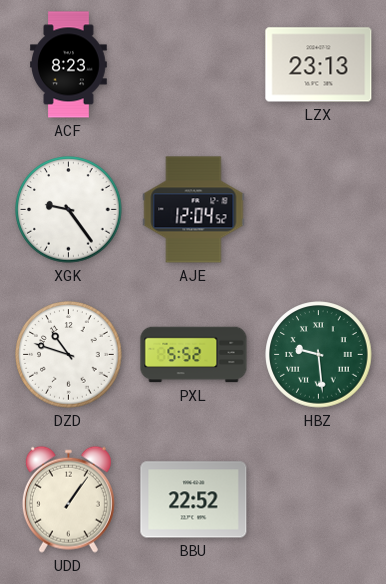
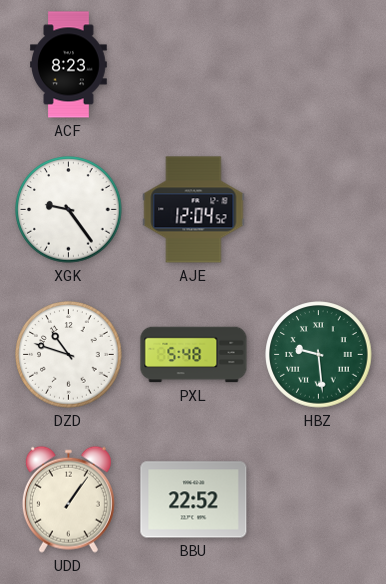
LZX: 23:13 -> none
PXL: 5:52 -> 5:48
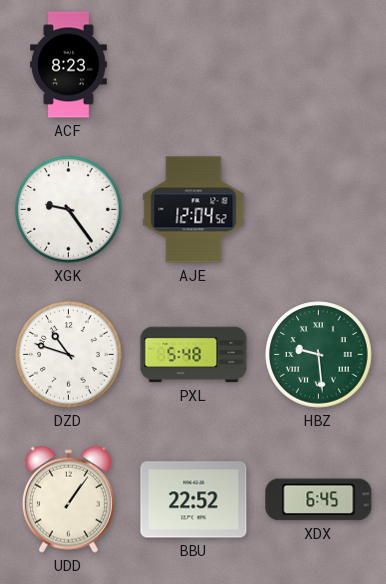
XDX: none -> 6:45
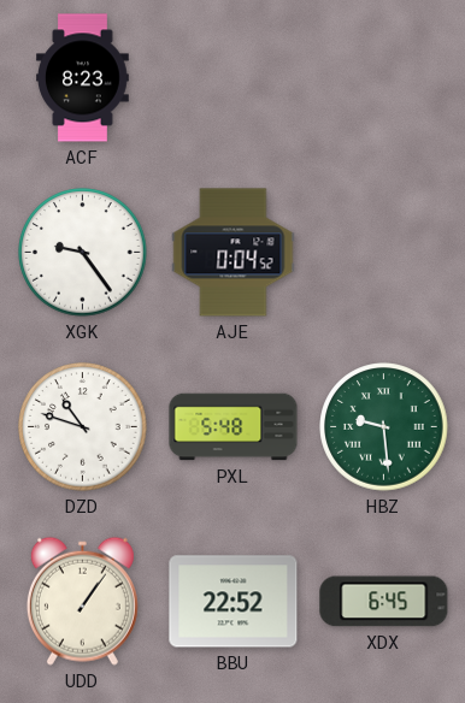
AJE: 12:04 -> 0:04
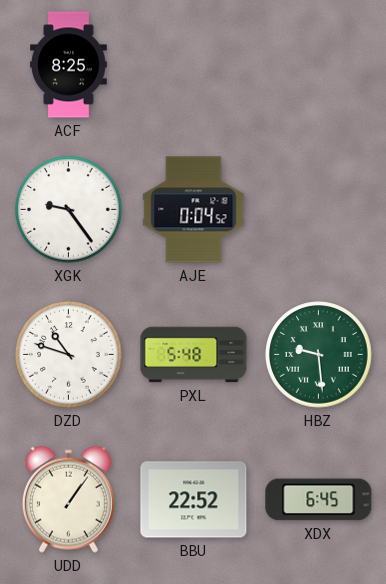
ACF: 8:23 -> 8:25
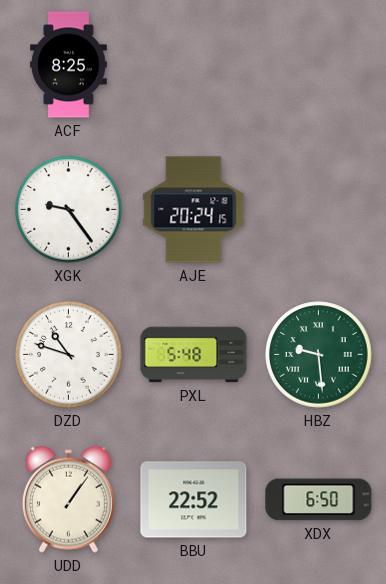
AJE: 0:04 -> 20:24
XDX: 6:45 -> 6:50
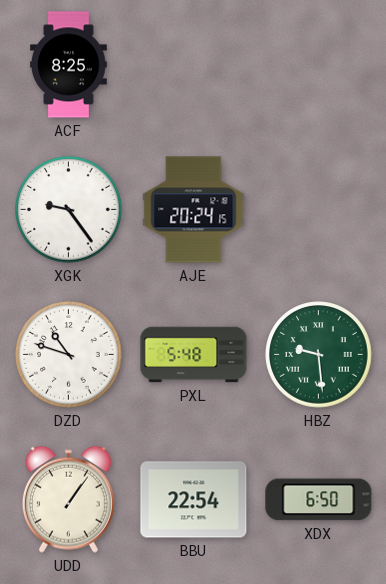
BBU: 22:52 -> 22:54
